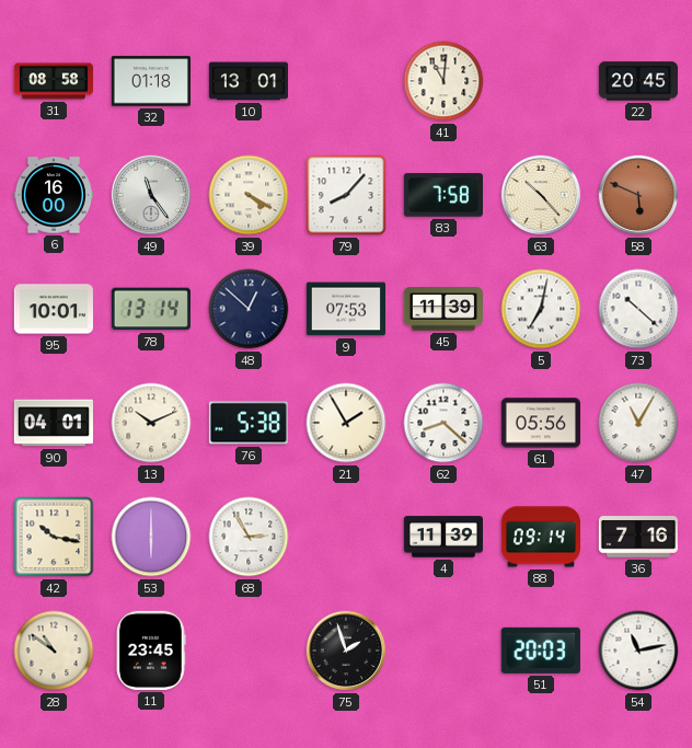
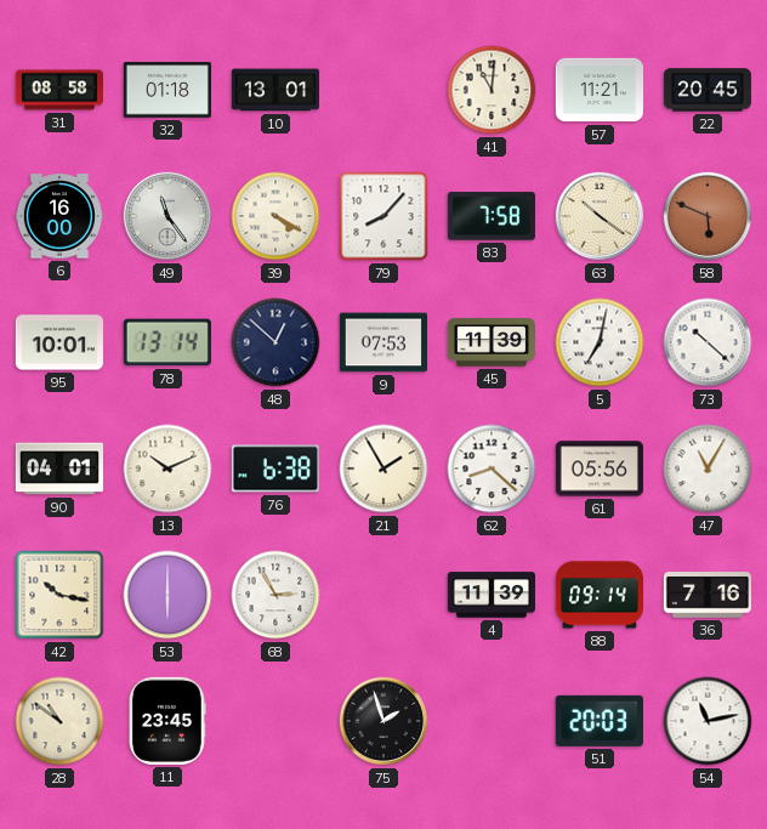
57: none -> 11:21
63: 10:23 -> 10:21
76: 5:38 -> 6:38
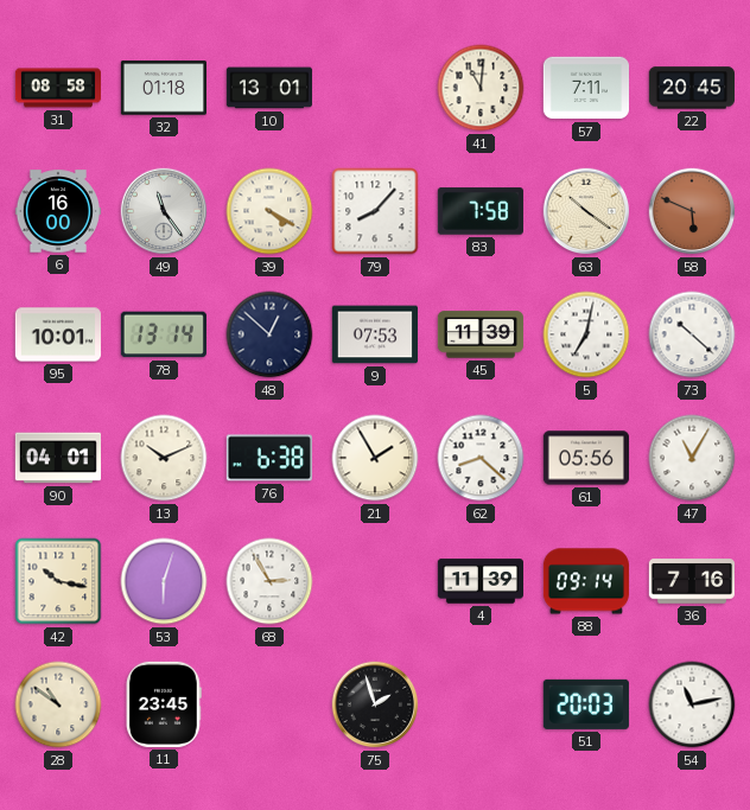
57: 11:21 -> 7:11
53: 6:00 -> 6:03
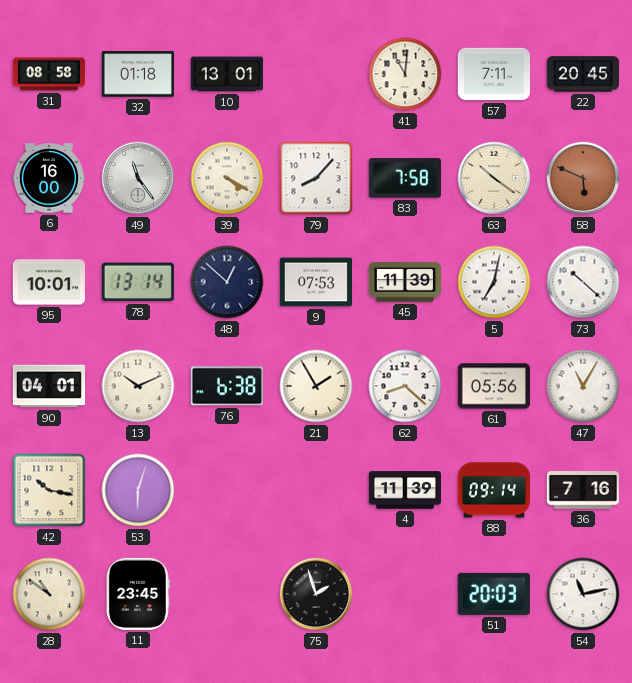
68: 2:55 -> none
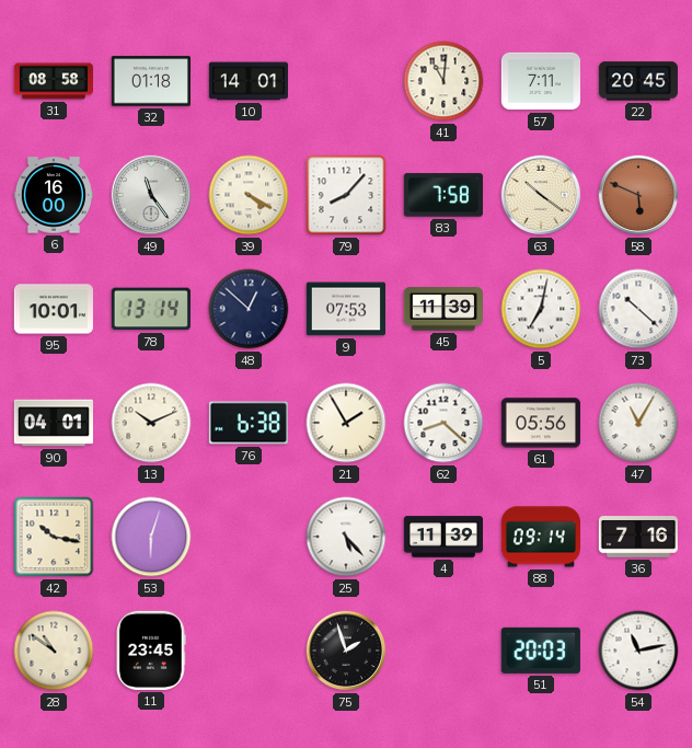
10: 13:01 -> 14:01
25: none -> 5:23
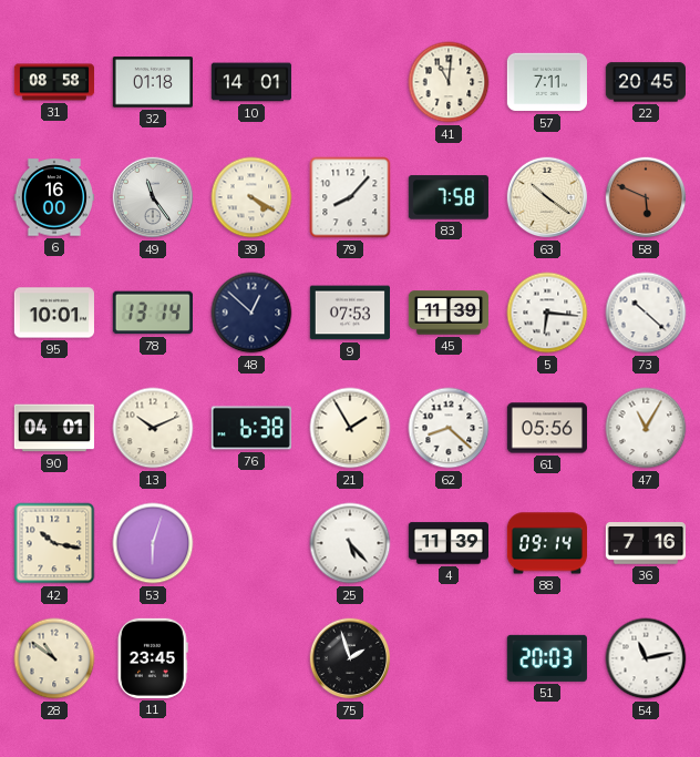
5: 7:02 -> 6:16
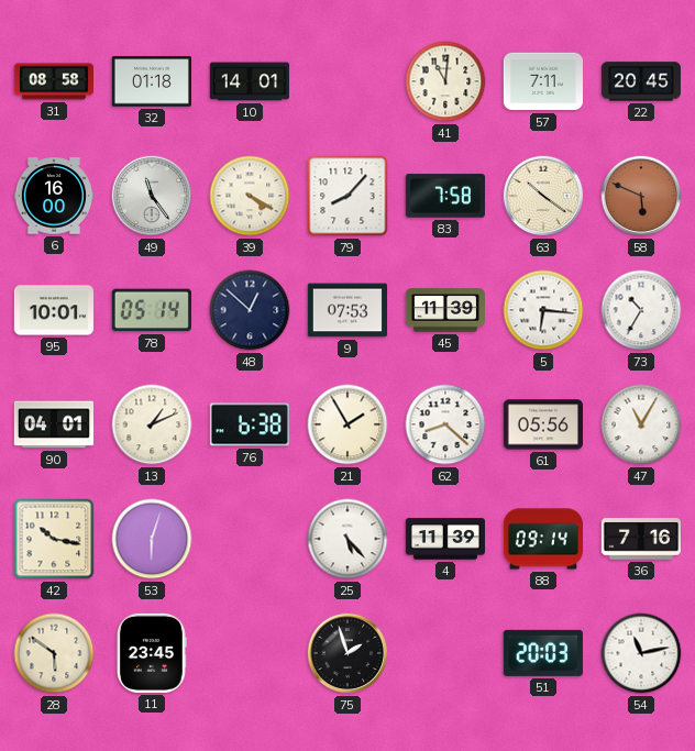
78: 13:14 -> 05:14
73: 10:22 -> 10:35
13: 10:11 -> 1:11
28: 10:51 -> 5:51
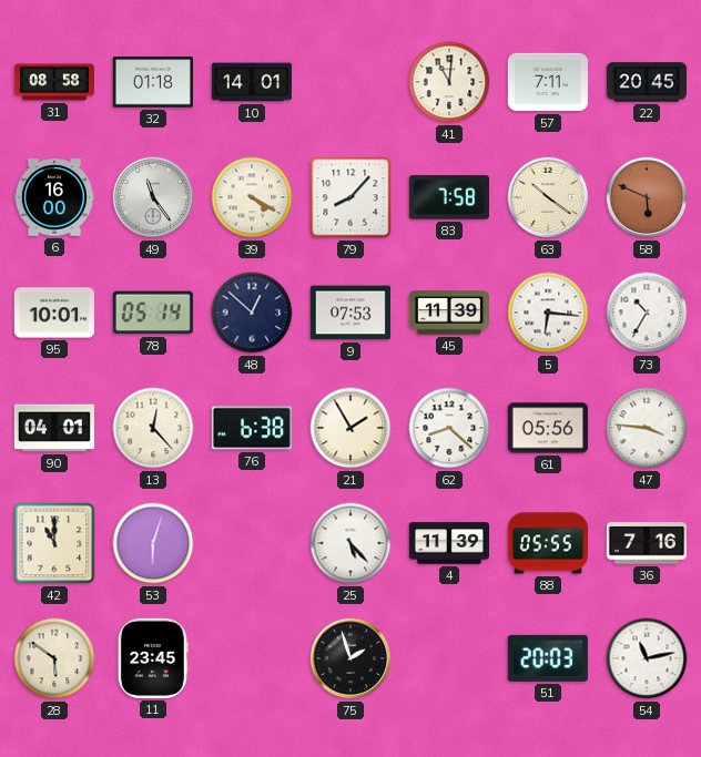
13: 1:11 -> 12:23
47: 11:05 -> 3:46
42: 10:17 -> 11:00
88: 09:14 -> 05:55
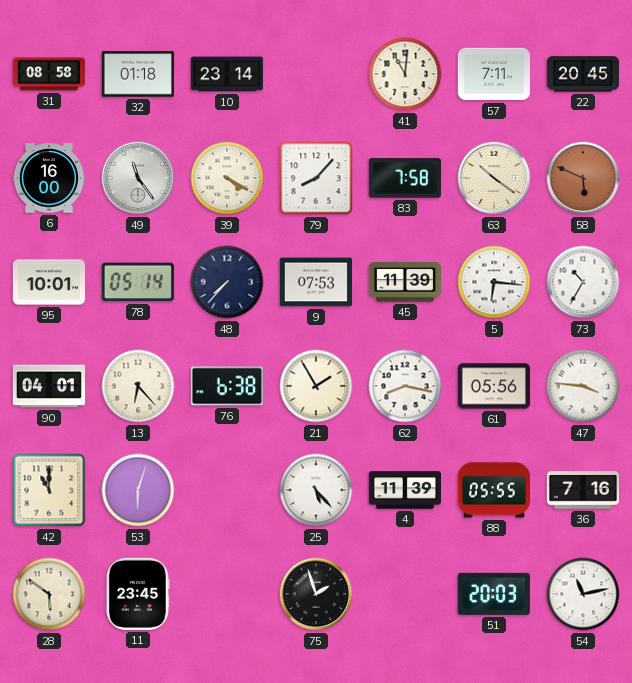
10: 14:01 -> 23:14
48: 12:52 -> 7:37
13: 12:23 -> 6:23
62: 8:22 -> 8:17
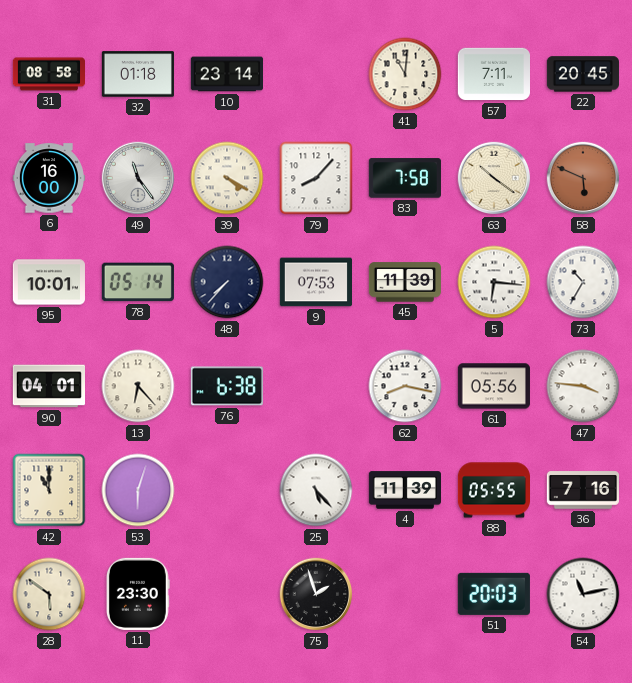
21: 1:55 -> none
11: 23:45 -> 23:30
